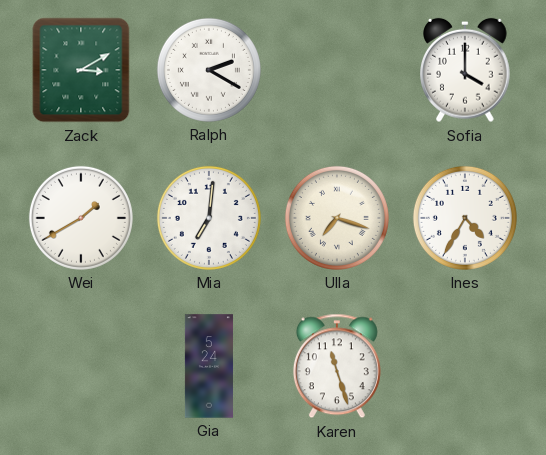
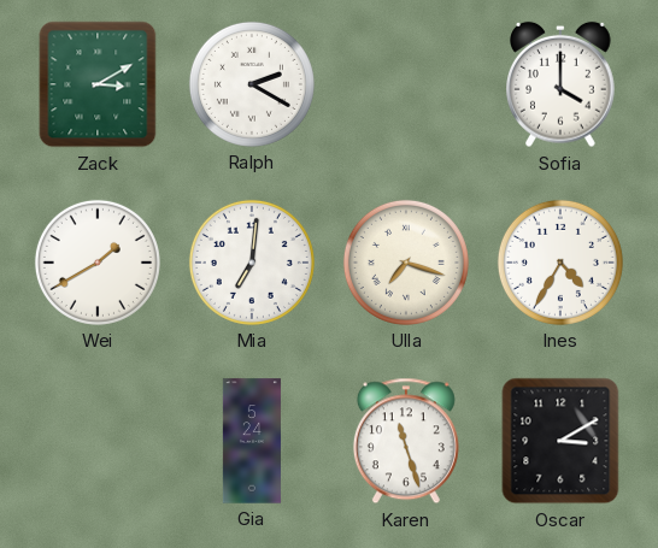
Oscar: none -> 3:10
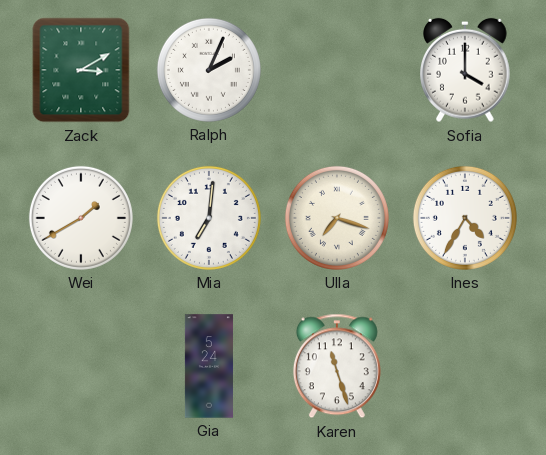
Ralph: 2:20 -> 2:04
Oscar: 3:10 -> none
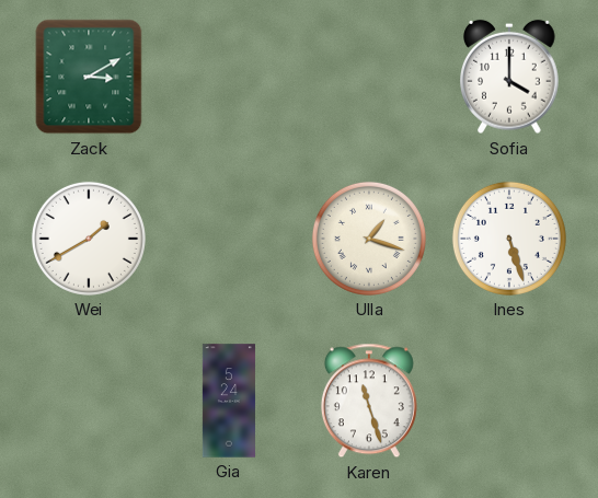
Ralph: 2:04 -> none
Mia: 7:01 -> none
Ulla: 7:18 -> 1:18
Ines: 4:35 -> 5:27
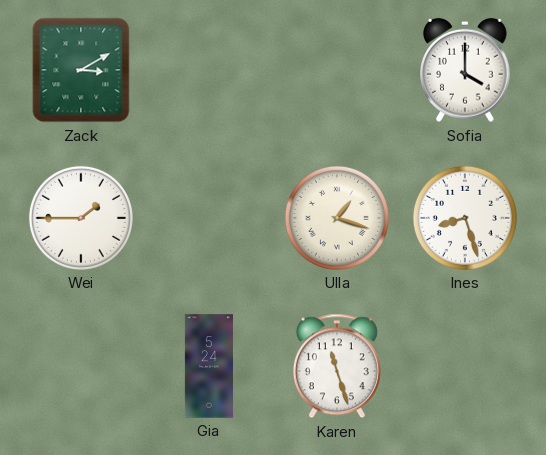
Wei: 1:40 -> 1:45
Ines: 5:27 -> 8:27
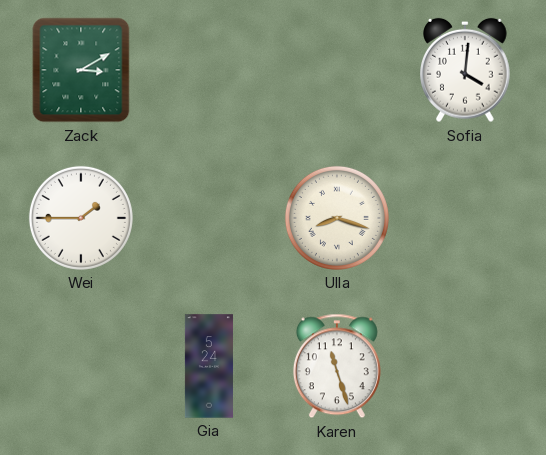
Sofia: 4:00 -> 4:01
Ulla: 1:18 -> 8:18
Ines: 8:27 -> none
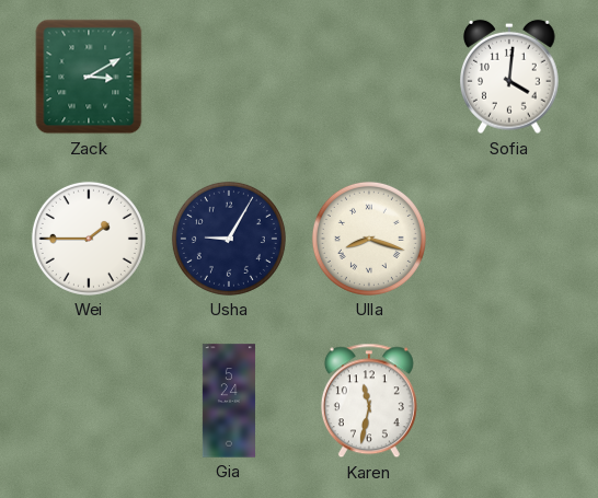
Usha: none -> 9:05
Karen: 11:27 -> 11:32
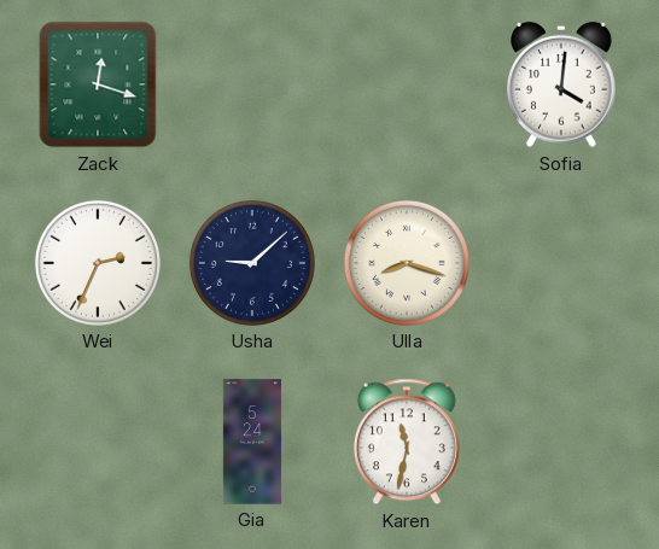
Zack: 3:10 -> 12:18
Wei: 1:45 -> 2:34
Usha: 9:05 -> 9:08
